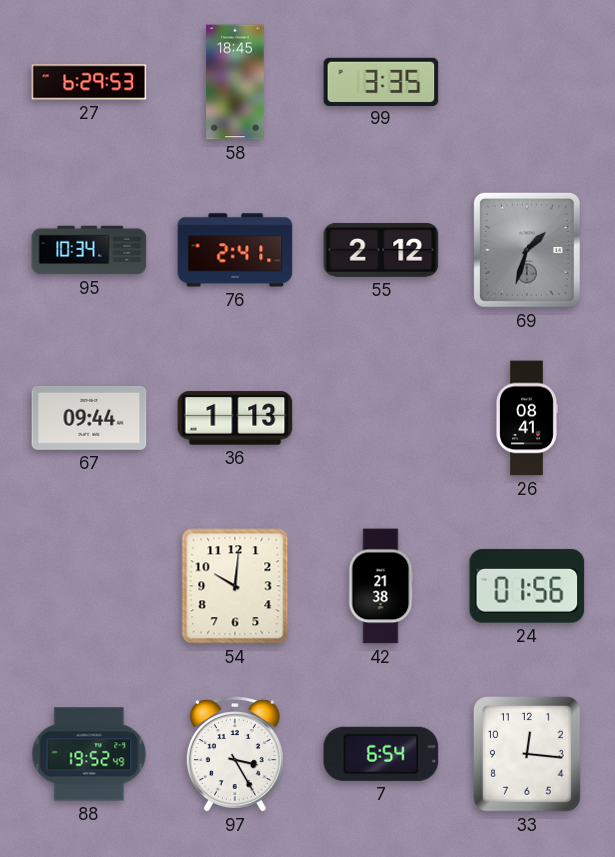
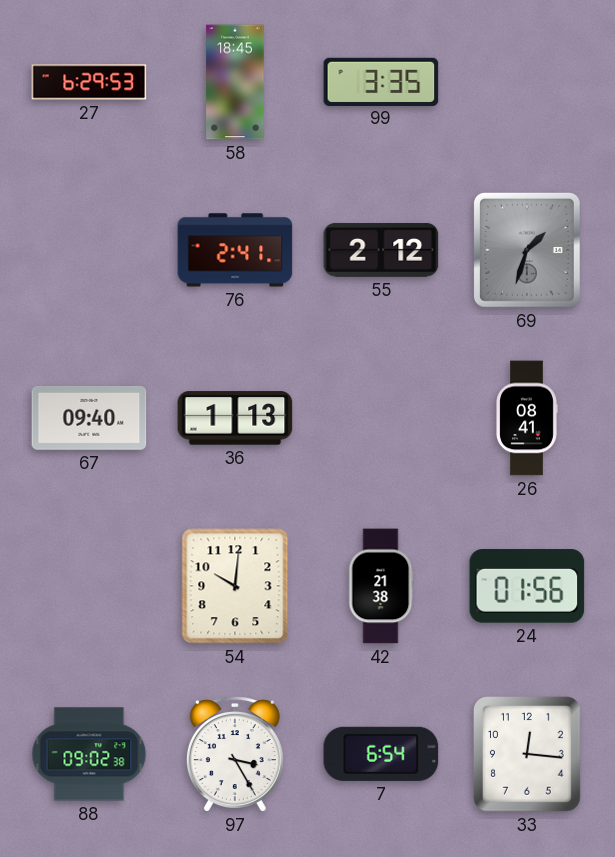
95: 10:34 -> none
67: 09:44 -> 09:40
88: 19:52 -> 09:02
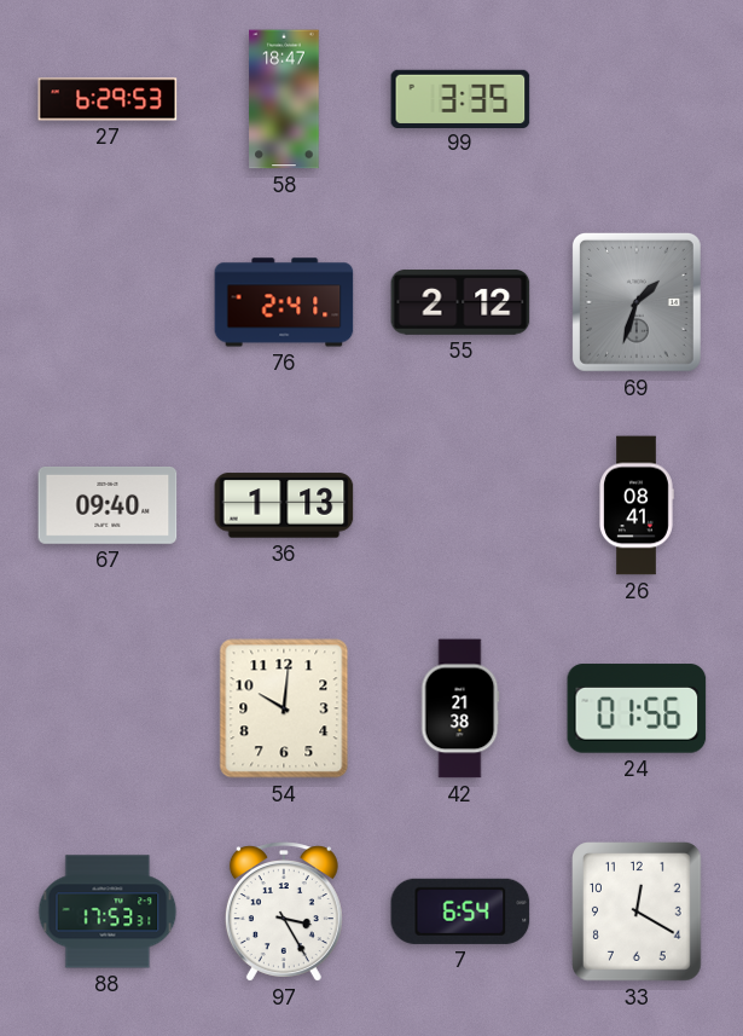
58: 18:45 -> 18:47
88: 09:02 -> 17:53
33: 12:16 -> 12:20
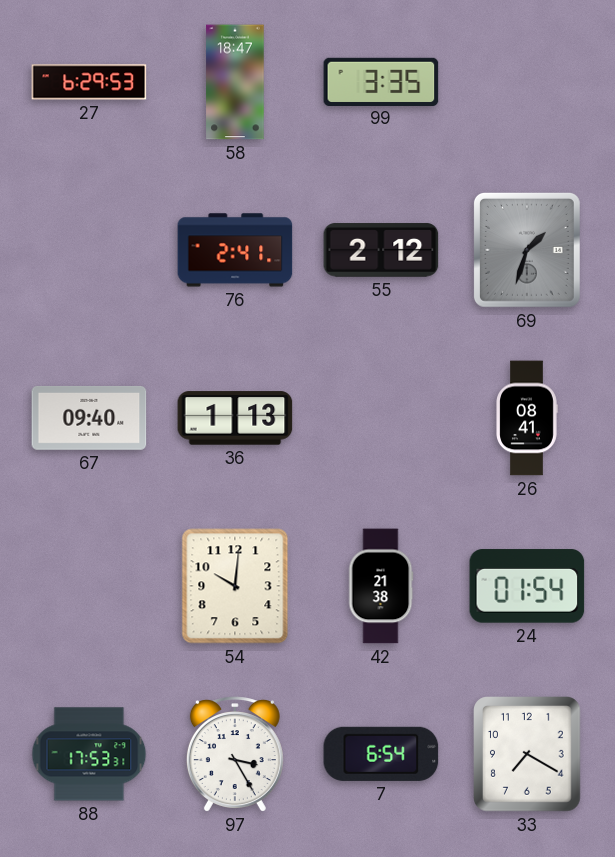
24: 01:56 -> 01:54
33: 12:20 -> 7:20
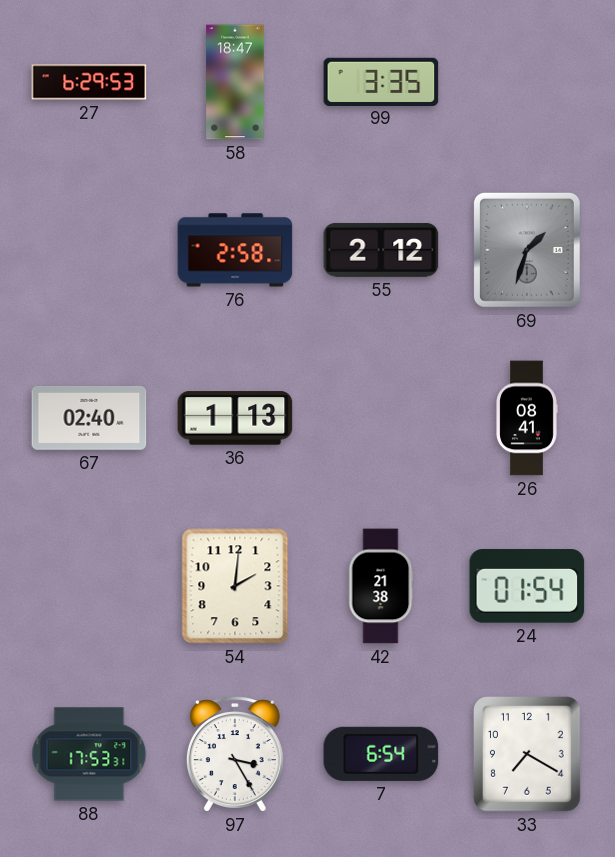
76: 2:41 -> 2:58
67: 09:40 -> 02:40
54: 10:01 -> 2:01
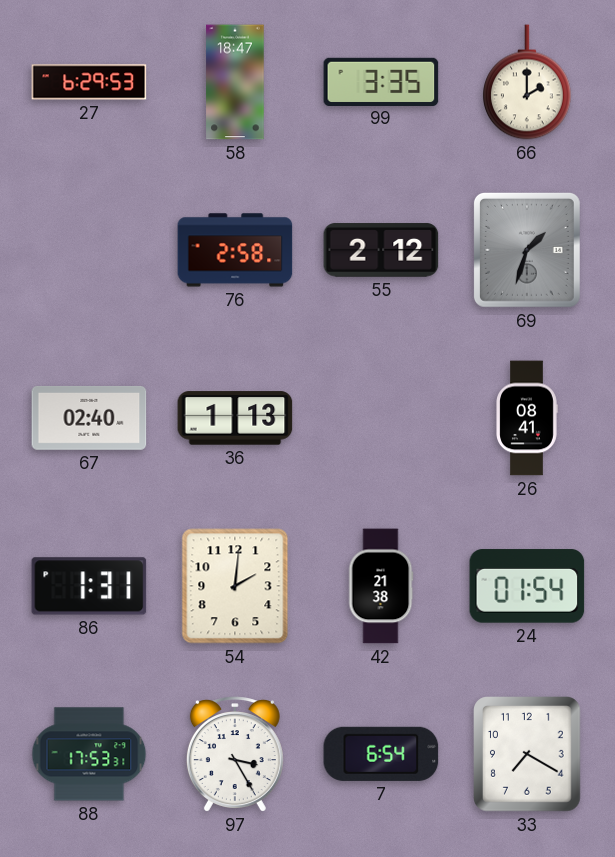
66: none -> 2:00
86: none -> 1:31
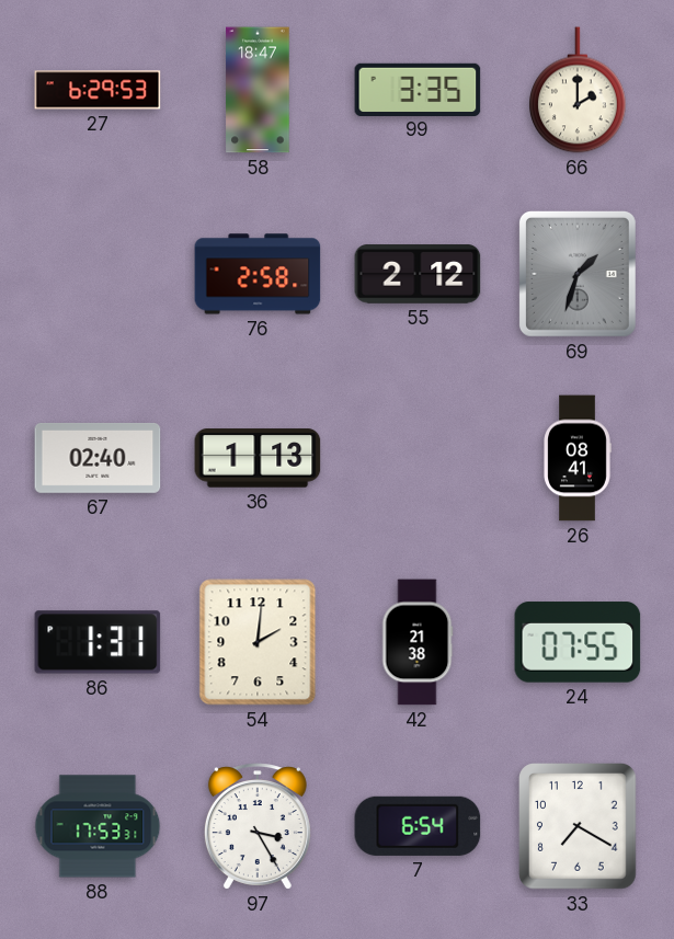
24: 01:54 -> 07:55
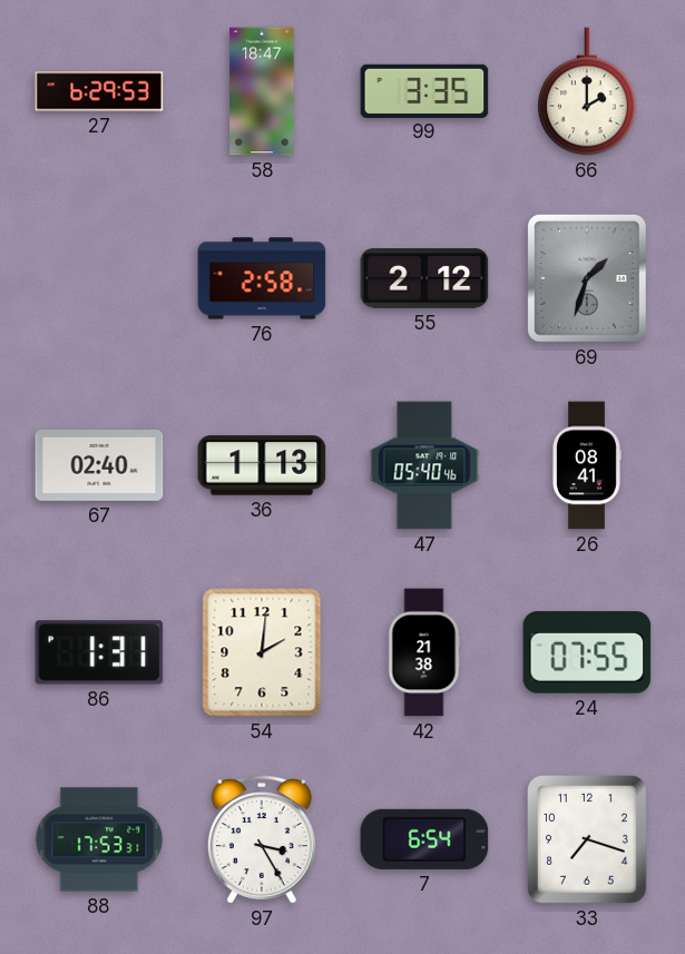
47: none -> 05:40
33: 7:20 -> 7:18
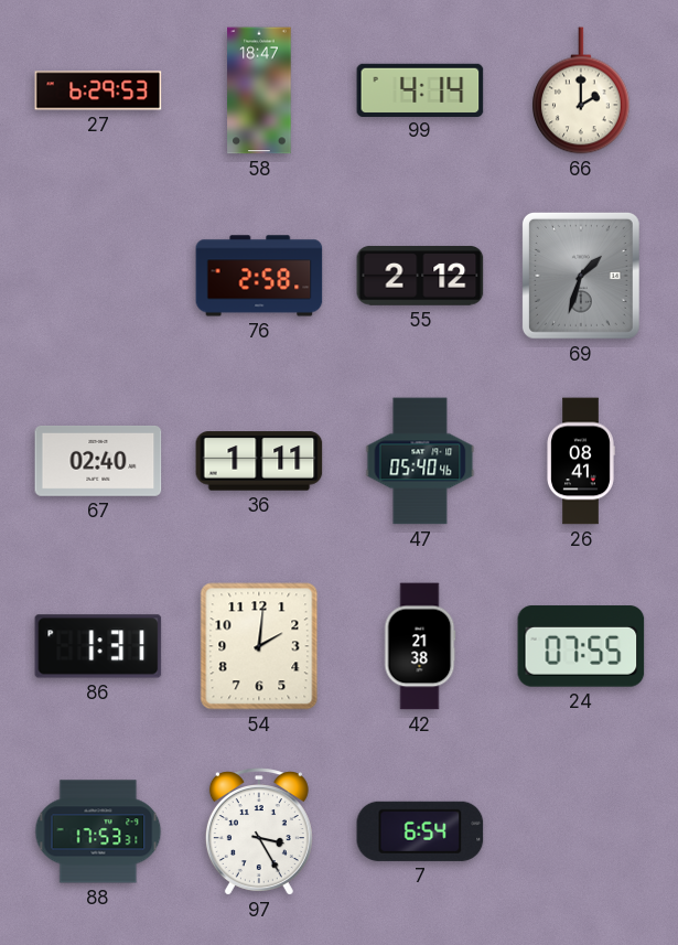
99: 3:35 -> 4:14
36: 1:13 -> 1:11
33: 7:18 -> none
